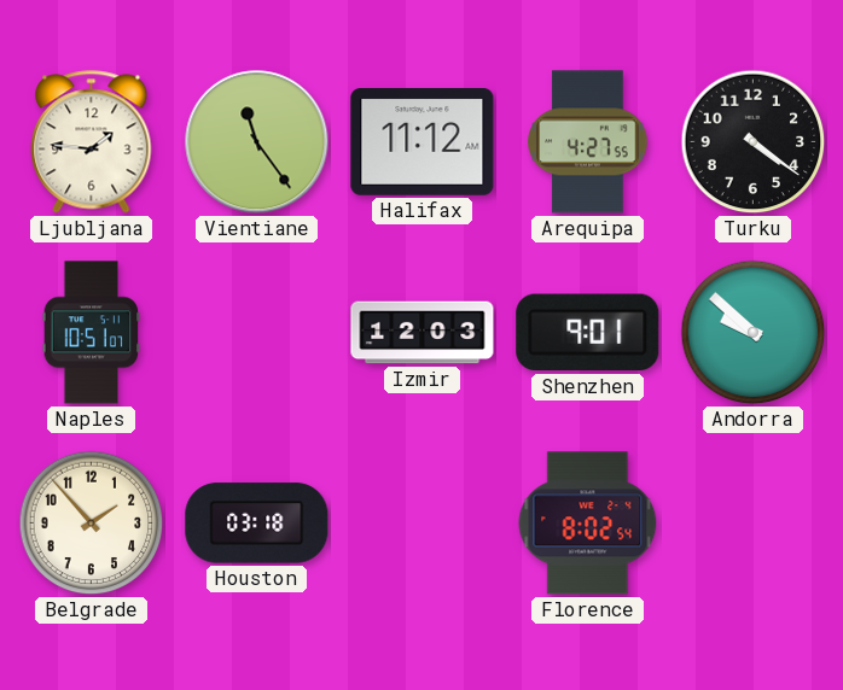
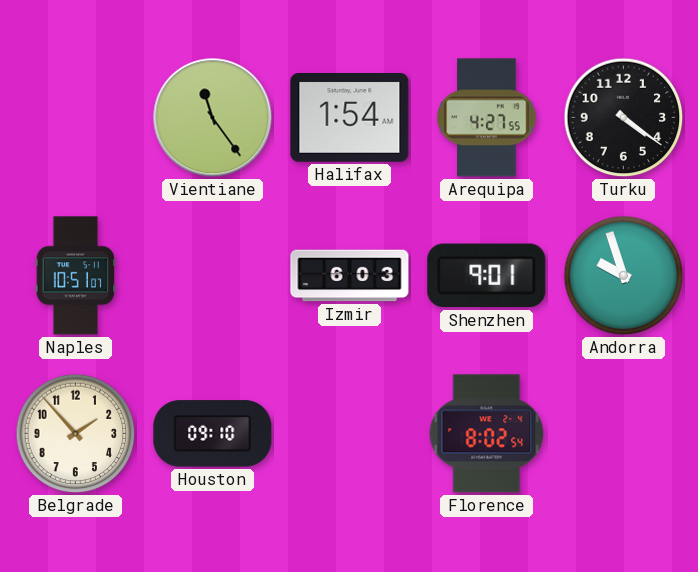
Ljubljana: 1:46 -> none
Halifax: 11:12 -> 1:54
Izmir: 12:03 -> 6:03
Andorra: 9:52 -> 9:57
Houston: 03:18 -> 09:10
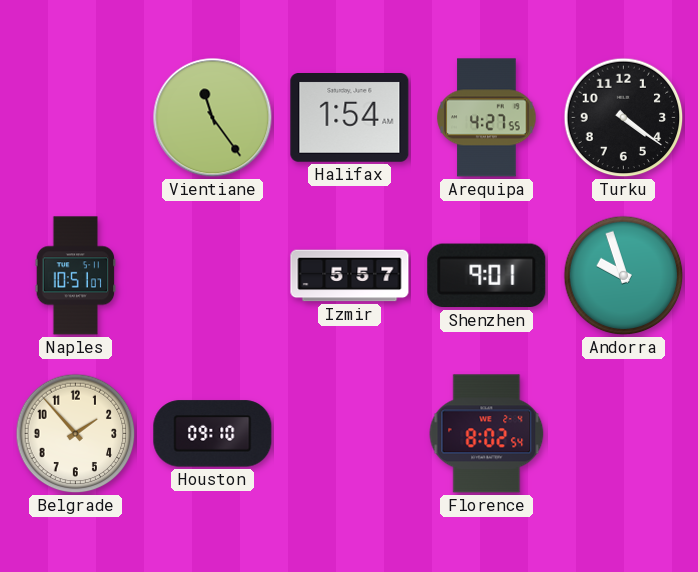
Izmir: 6:03 -> 5:57
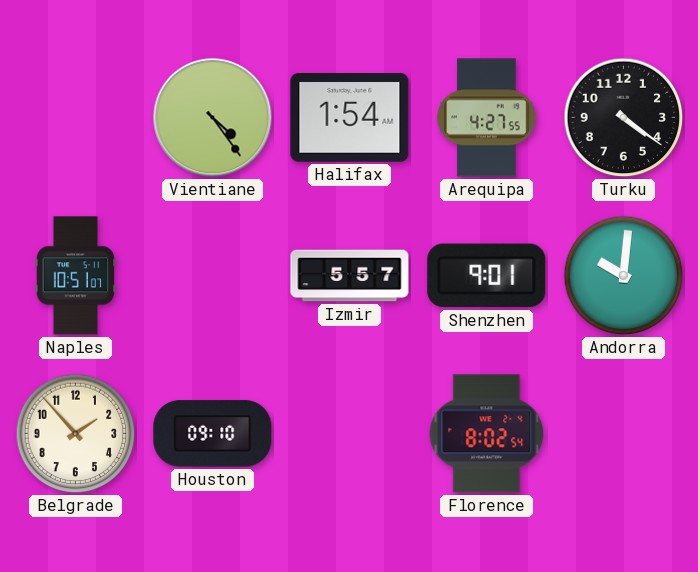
Vientiane: 11:24 -> 4:24
Andorra: 9:57 -> 10:01
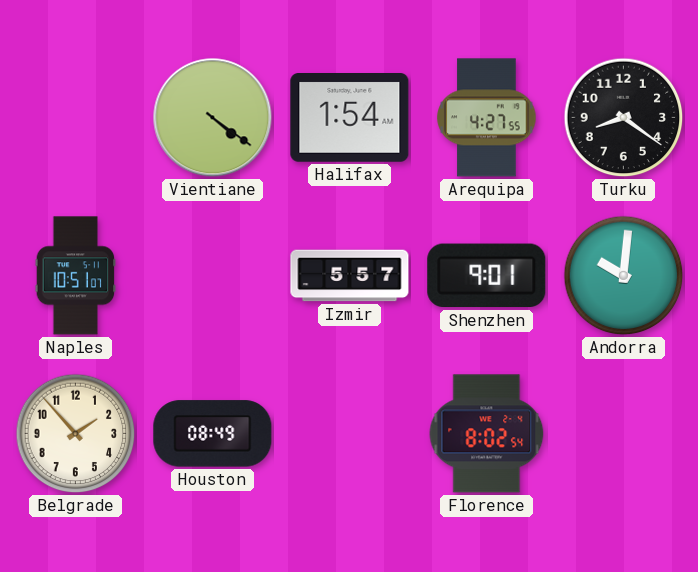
Vientiane: 4:24 -> 4:21
Turku: 4:21 -> 8:21
Houston: 09:10 -> 08:49
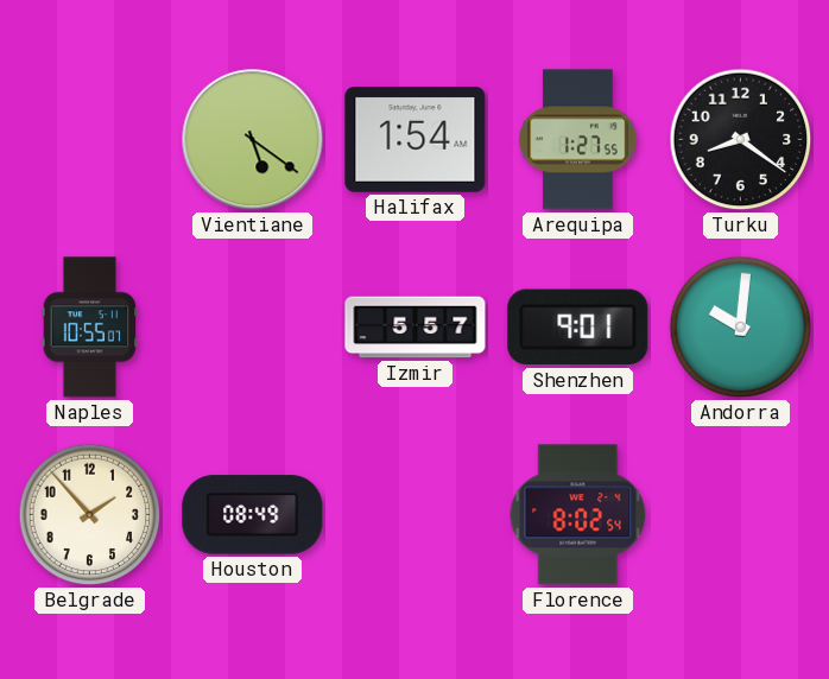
Vientiane: 4:21 -> 5:21
Arequipa: 4:27 -> 1:27
Naples: 10:51 -> 10:55
